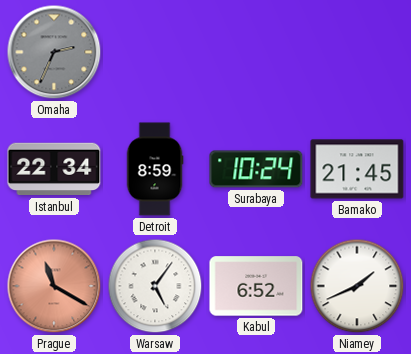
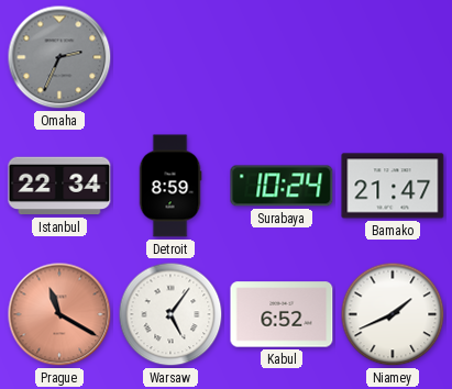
Bamako: 21:45 -> 21:47
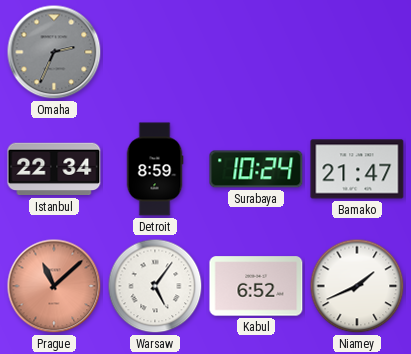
Prague: 11:20 -> 11:08
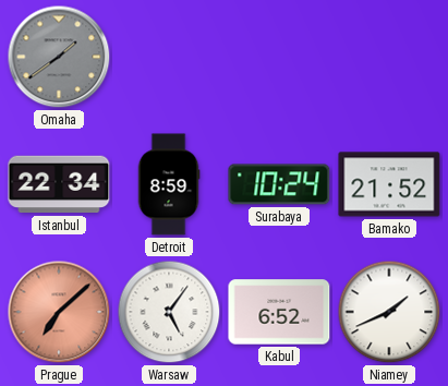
Omaha: 2:34 -> 1:39
Bamako: 21:47 -> 21:52
Prague: 11:08 -> 7:08
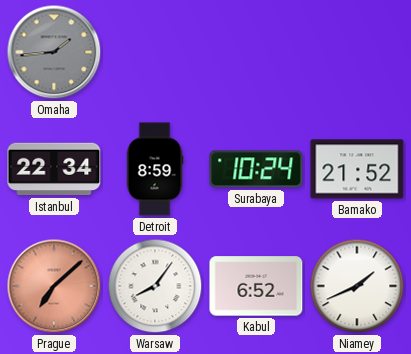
Omaha: 1:39 -> 1:44
Warsaw: 5:06 -> 8:06
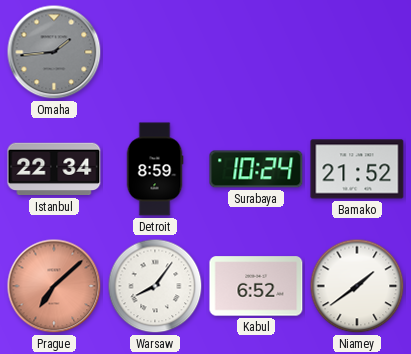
Niamey: 1:41 -> 1:39
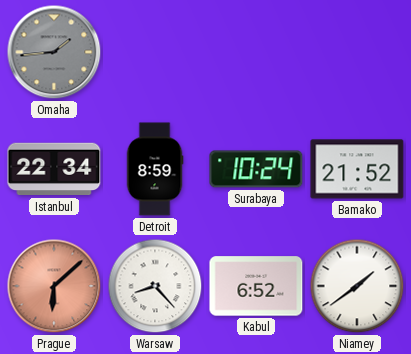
Prague: 7:08 -> 6:08
Warsaw: 8:06 -> 8:23
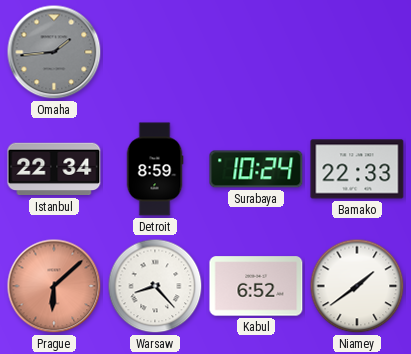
Bamako: 21:52 -> 22:33
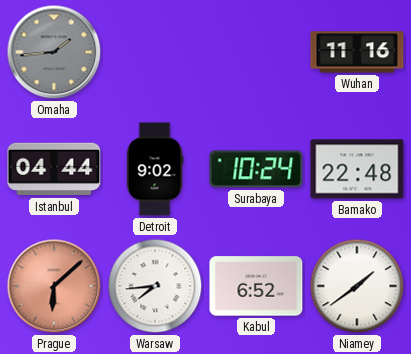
Wuhan: none -> 11:16
Istanbul: 22:34 -> 04:44
Detroit: 8:59 -> 9:02
Bamako: 22:33 -> 22:48
Warsaw: 8:23 -> 7:44
